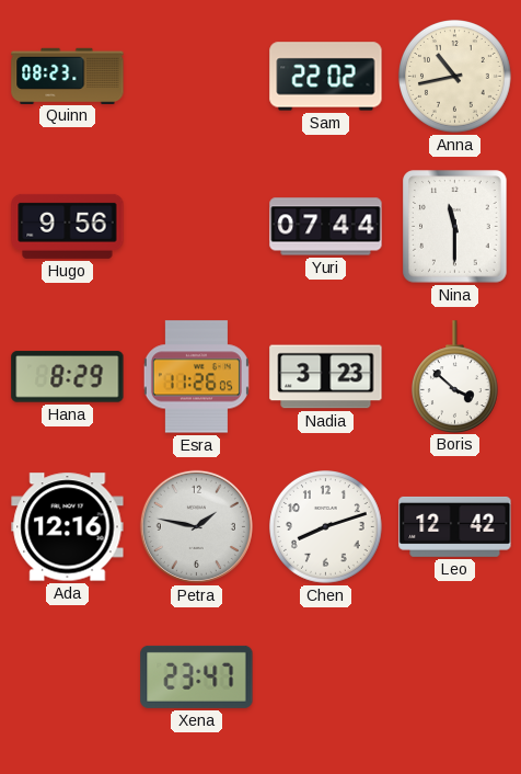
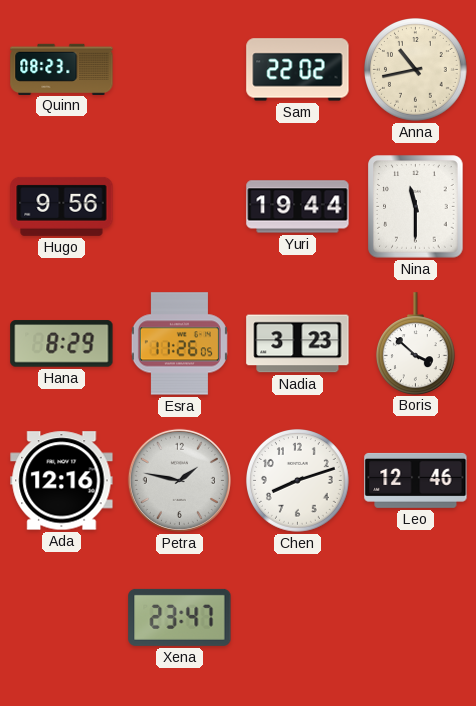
Yuri: 07:44 -> 19:44
Leo: 12:42 -> 12:46
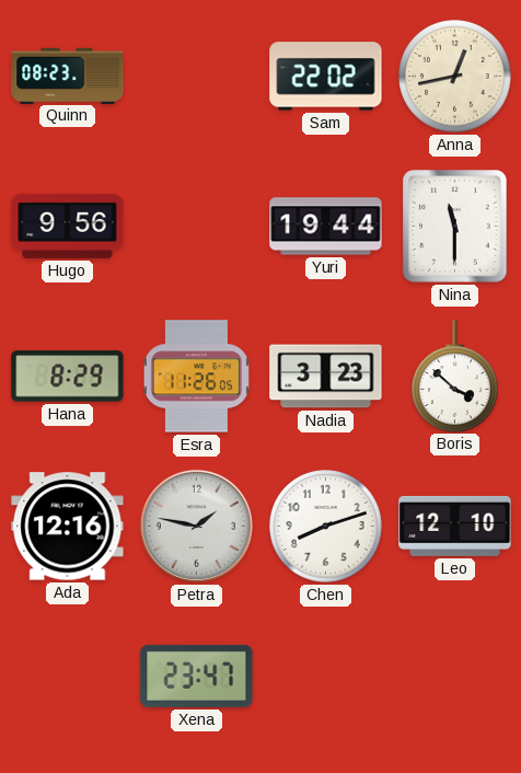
Anna: 10:43 -> 12:43
Leo: 12:46 -> 12:10
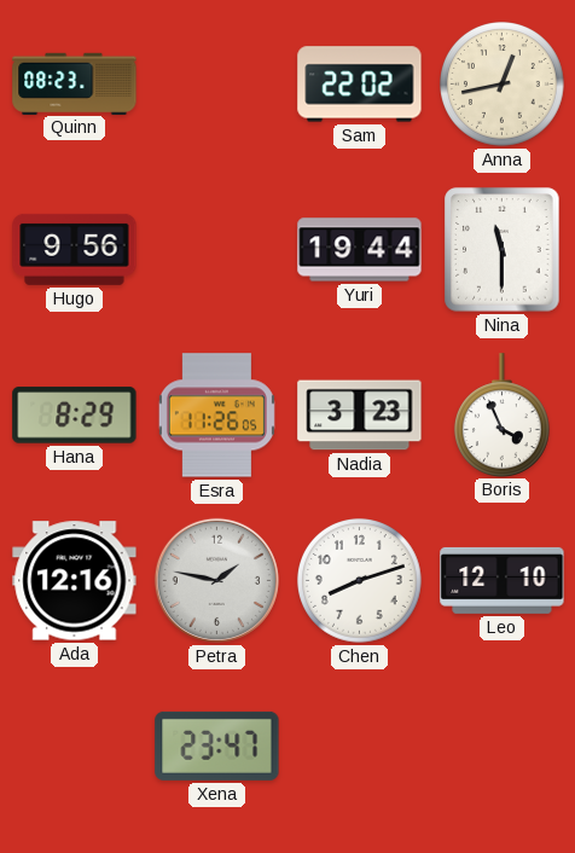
Boris: 3:52 -> 3:56
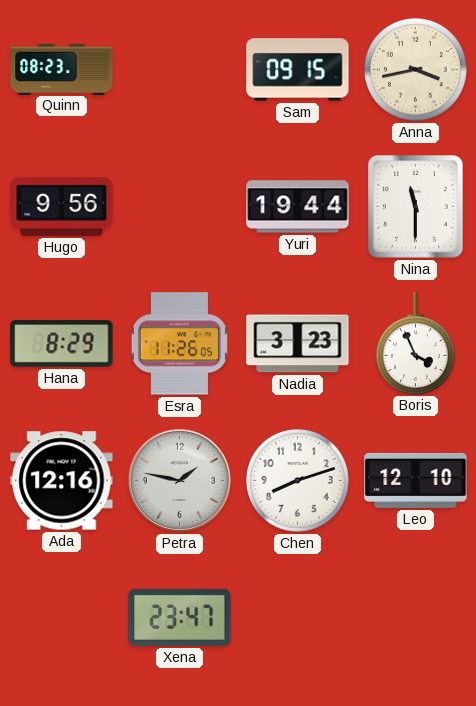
Sam: 22:02 -> 09:15
Anna: 12:43 -> 3:43
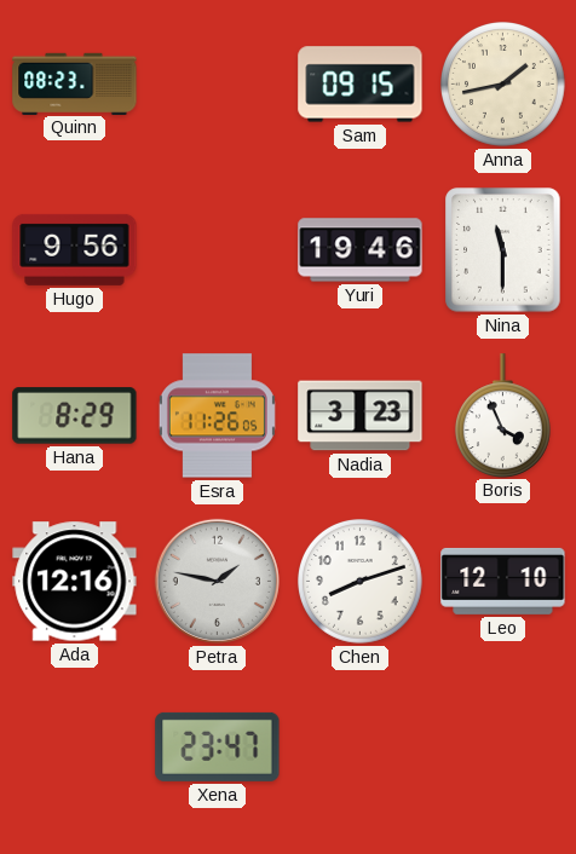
Anna: 3:43 -> 1:43
Yuri: 19:44 -> 19:46
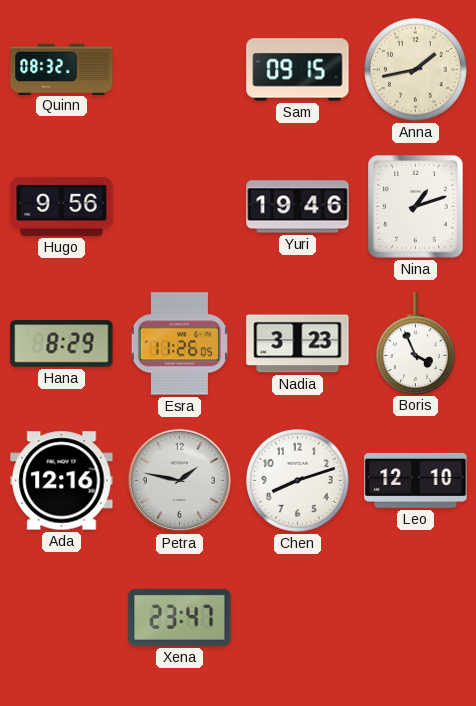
Quinn: 08:23 -> 08:32
Nina: 11:30 -> 1:12
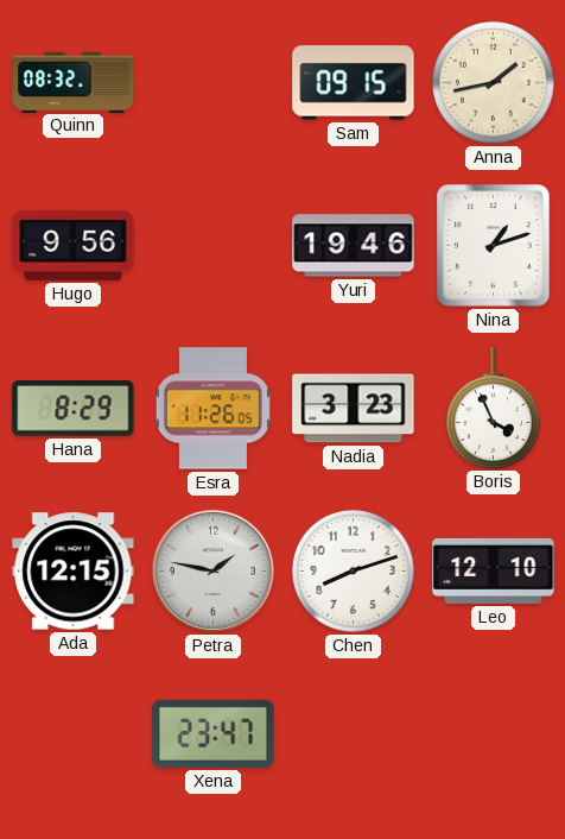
Ada: 12:16 -> 12:15
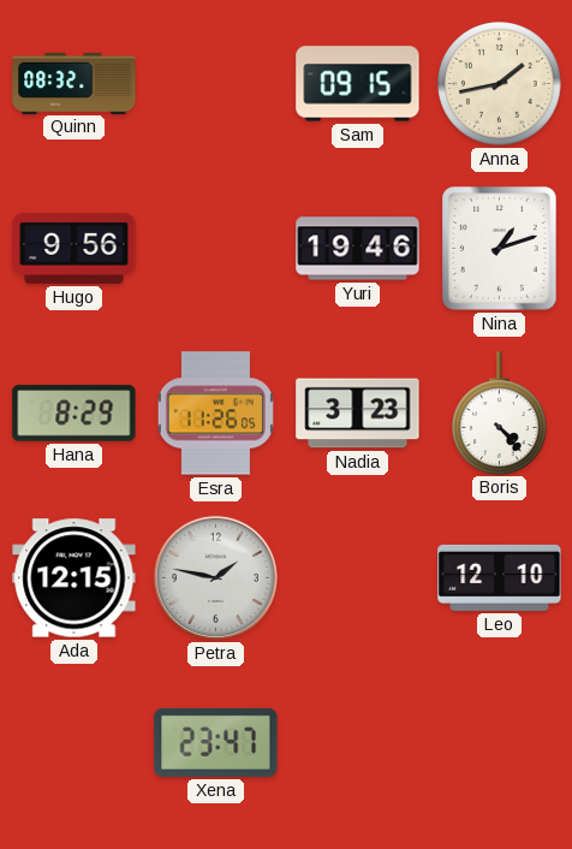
Boris: 3:56 -> 4:23
Chen: 8:12 -> none
